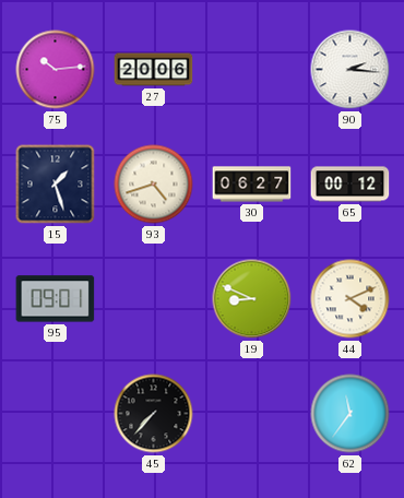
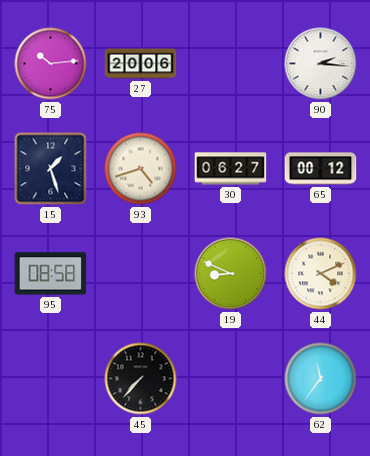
95: 09:01 -> 08:58
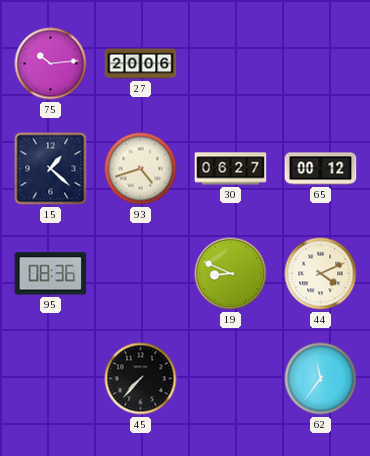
90: 2:16 -> none
15: 1:27 -> 1:22
95: 08:58 -> 08:36
